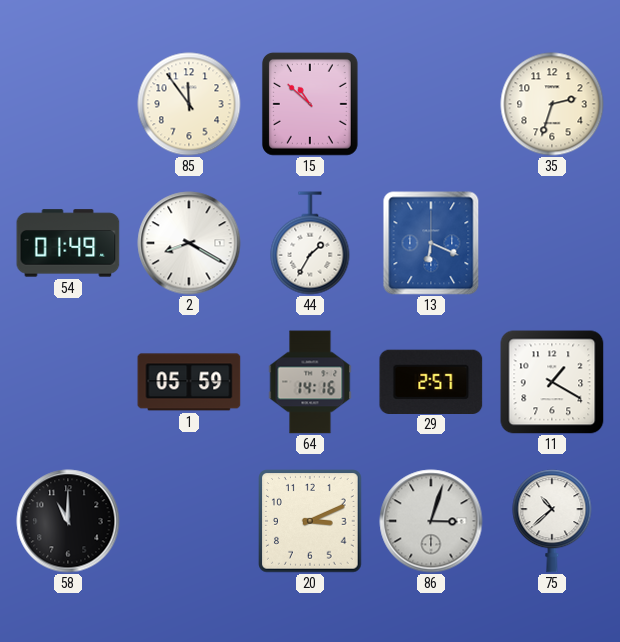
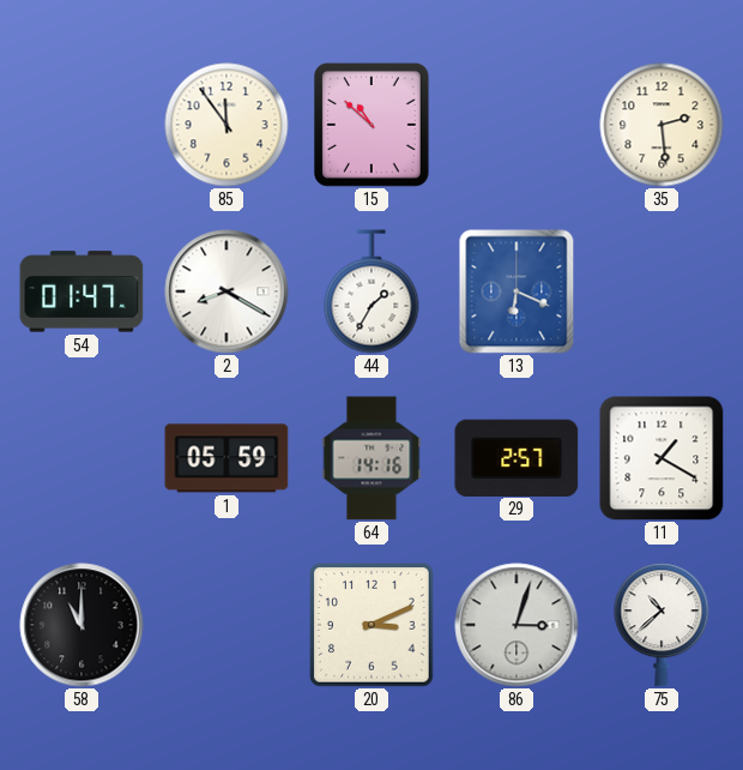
35: 2:33 -> 2:29
54: 01:49 -> 01:47
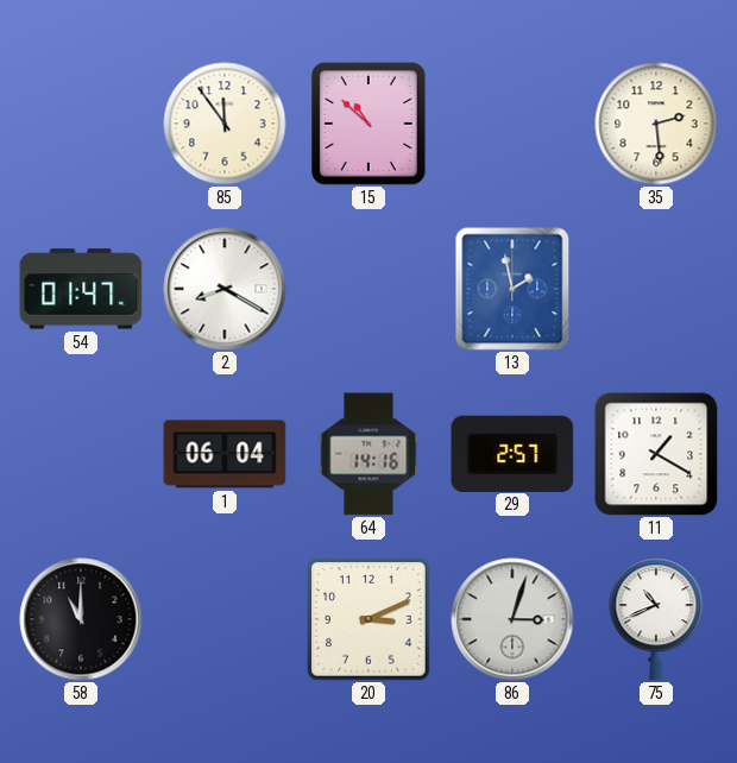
44: 1:35 -> none
13: 6:19 -> 1:58
1: 05:59 -> 06:04
75: 10:38 -> 10:41
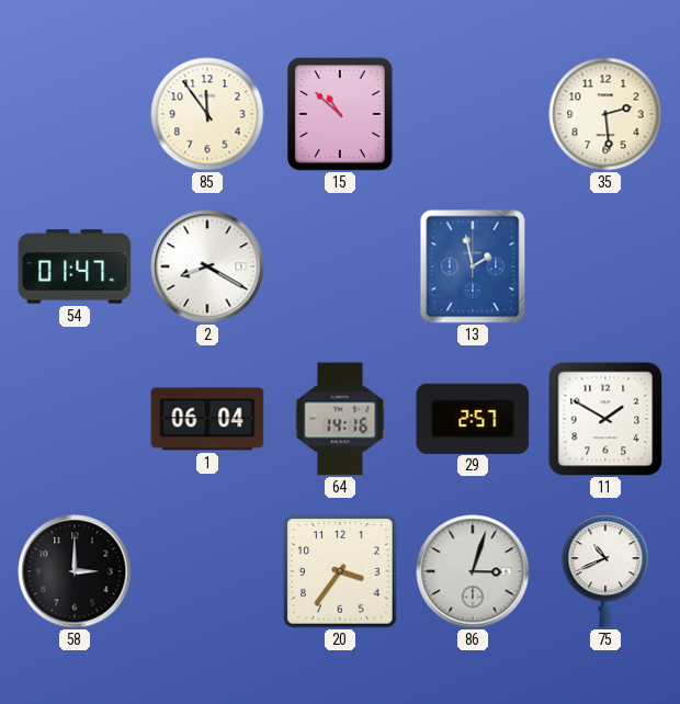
11: 1:20 -> 1:50
58: 11:00 -> 3:00
20: 3:11 -> 3:36
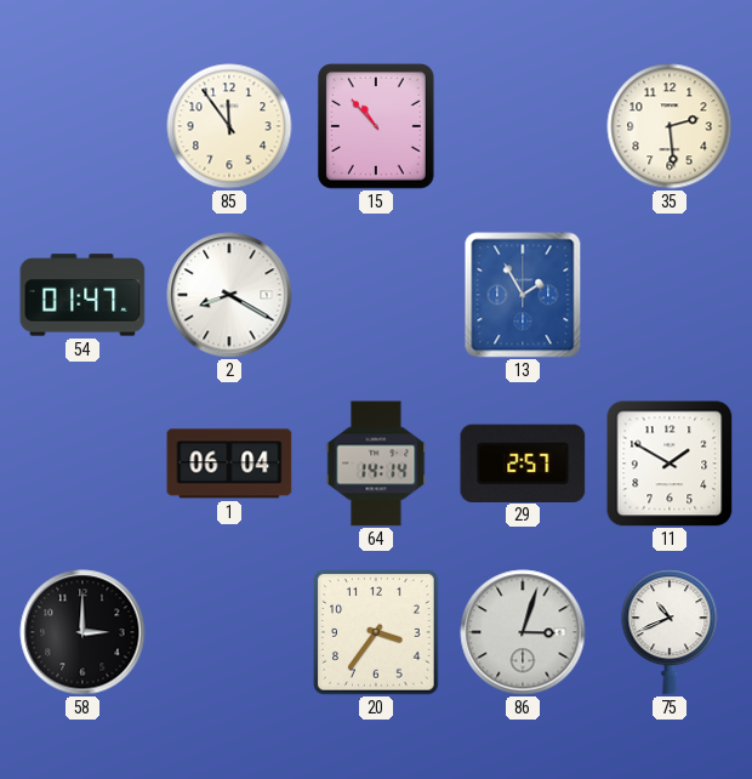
15: 10:52 -> 10:53
13: 1:58 -> 1:55
64: 14:16 -> 14:14
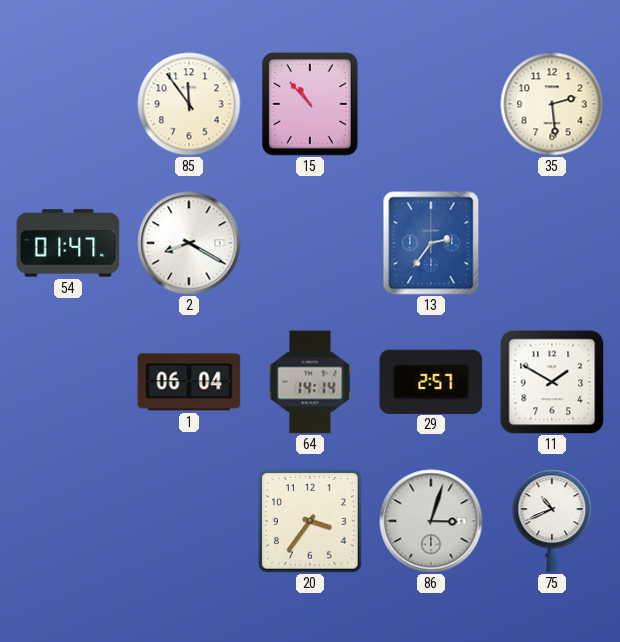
13: 1:55 -> 2:36
58: 3:00 -> none
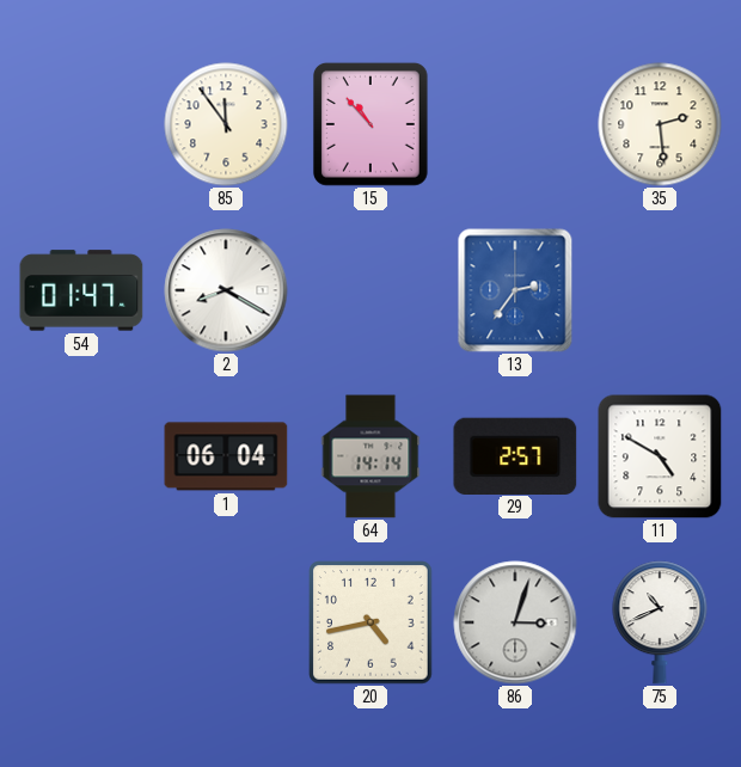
11: 1:50 -> 4:50
20: 3:36 -> 4:43
